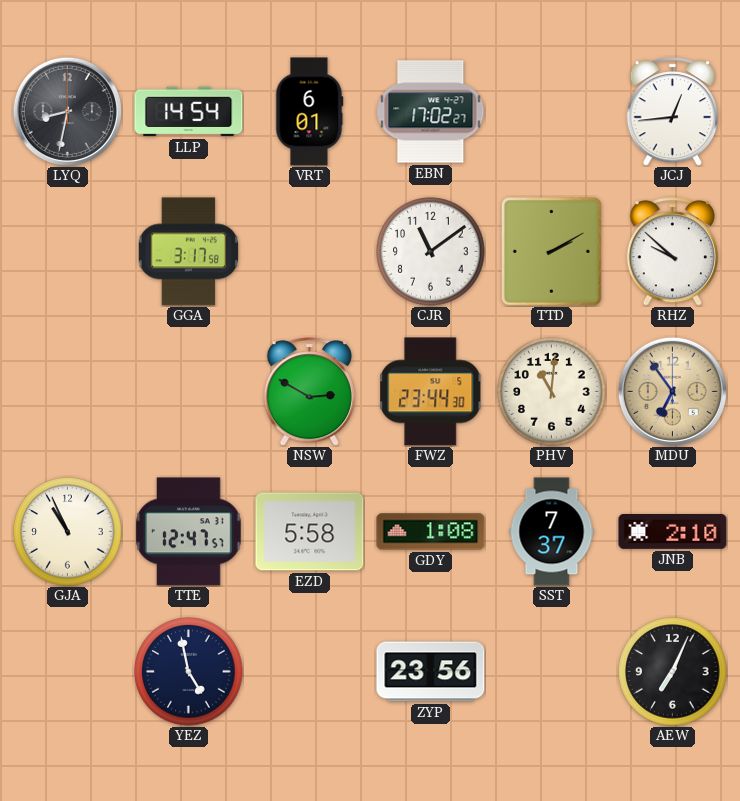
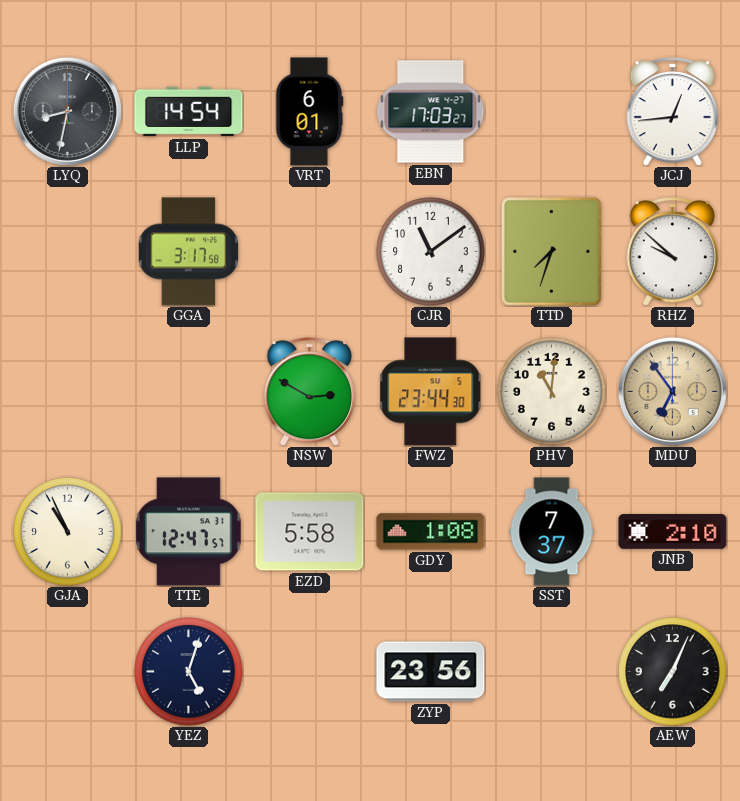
EBN: 17:02 -> 17:03
TTD: 2:10 -> 7:33
YEZ: 4:58 -> 5:03
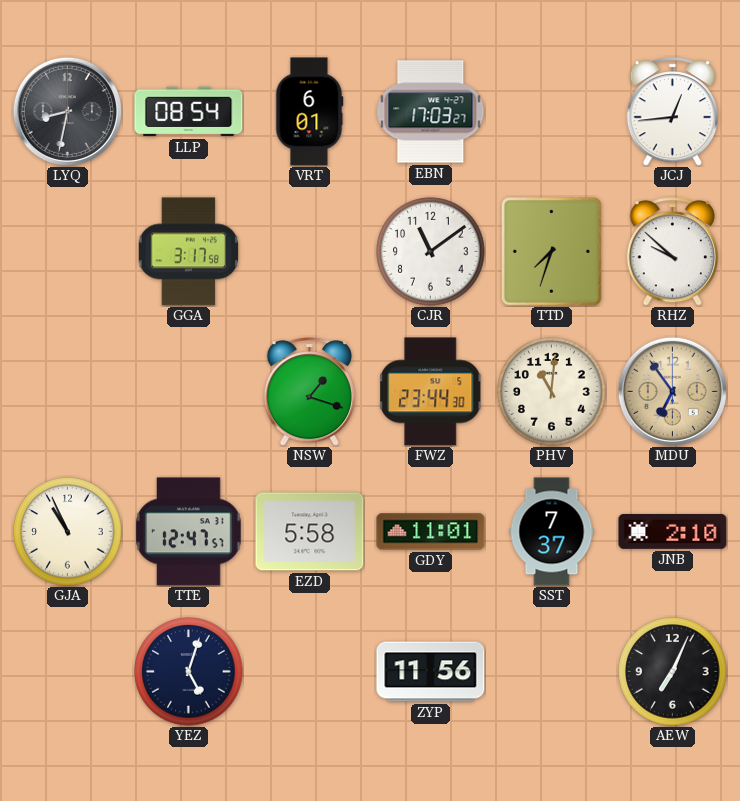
LLP: 14:54 -> 08:54
NSW: 2:50 -> 1:18
GDY: 1:08 -> 11:01
ZYP: 23:56 -> 11:56
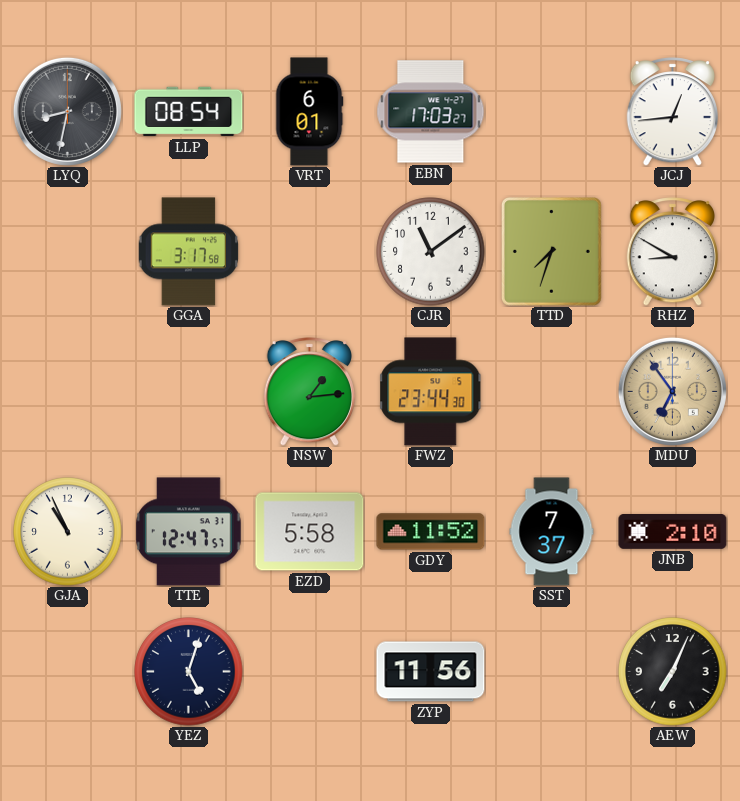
RHZ: 9:52 -> 8:50
NSW: 1:18 -> 1:14
PHV: 11:01 -> none
GDY: 11:01 -> 11:52
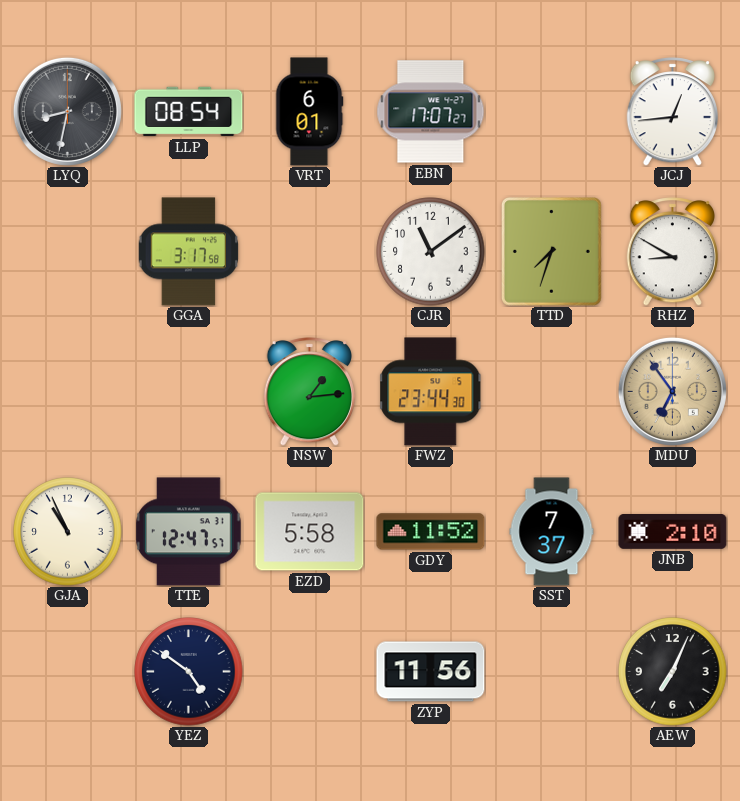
EBN: 17:03 -> 17:07
YEZ: 5:03 -> 4:51
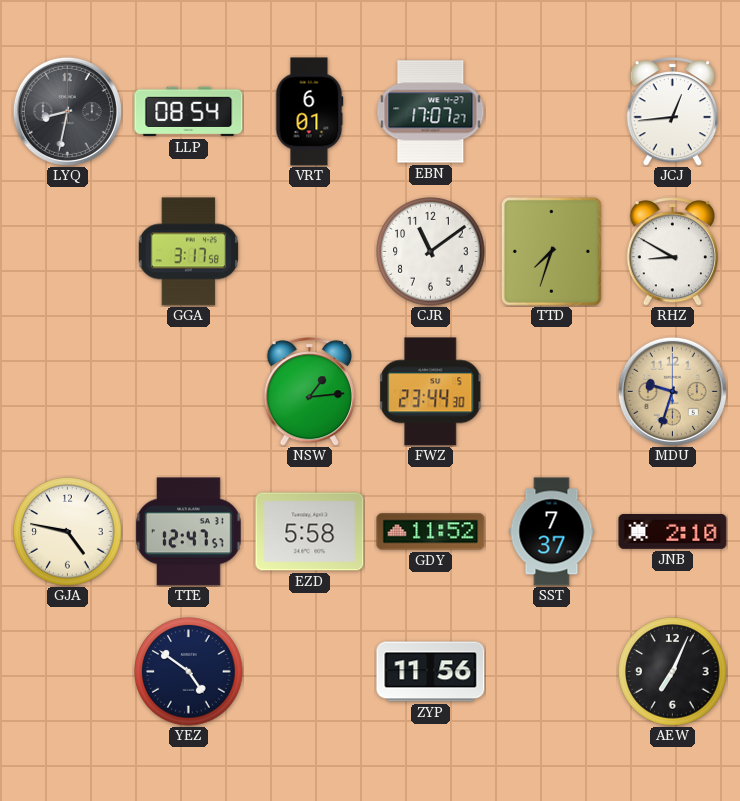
MDU: 6:54 -> 9:33
GJA: 10:56 -> 4:47
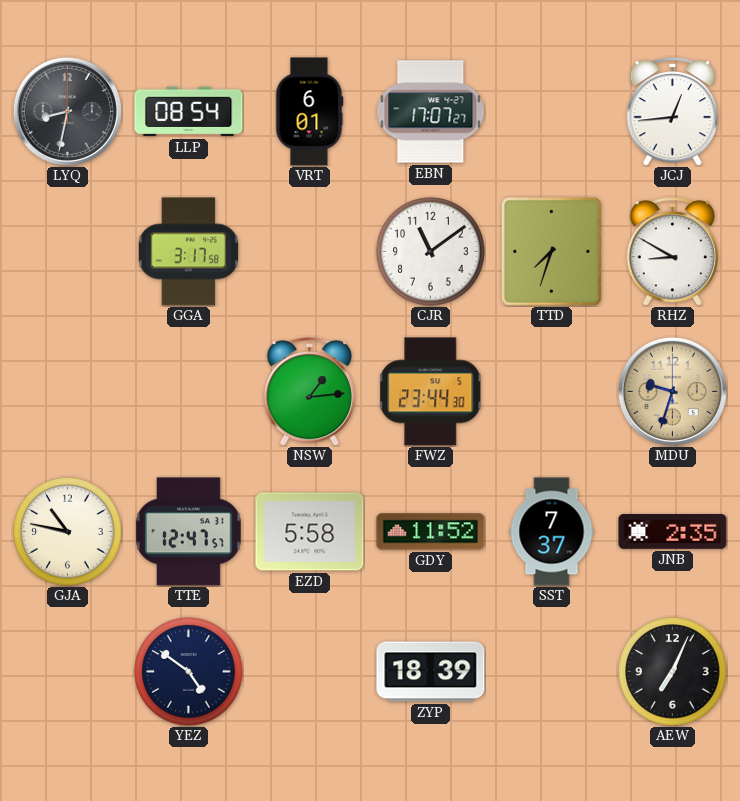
GJA: 4:47 -> 10:47
JNB: 2:10 -> 2:35
ZYP: 11:56 -> 18:39
